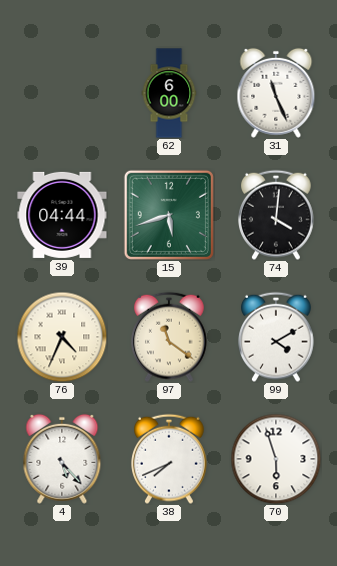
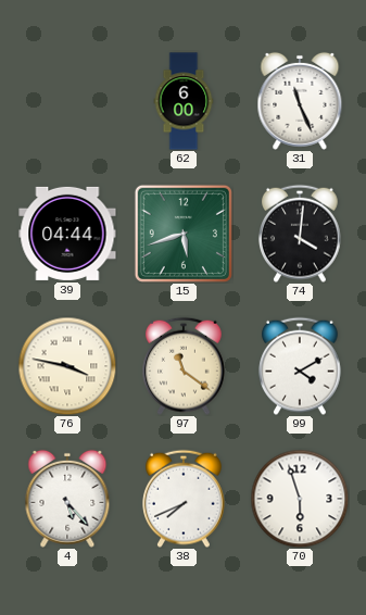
76: 4:34 -> 3:47
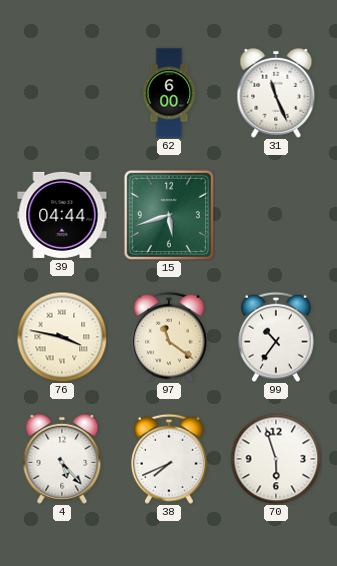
74: 4:01 -> none
99: 4:10 -> 10:36
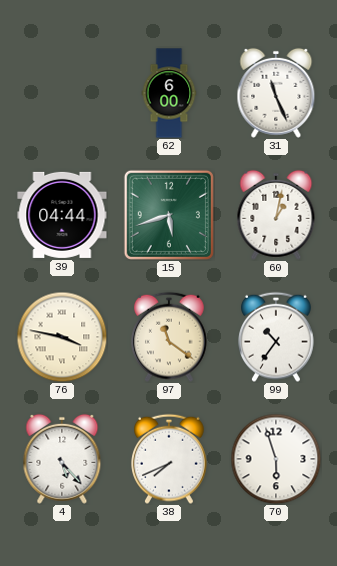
60: none -> 1:02
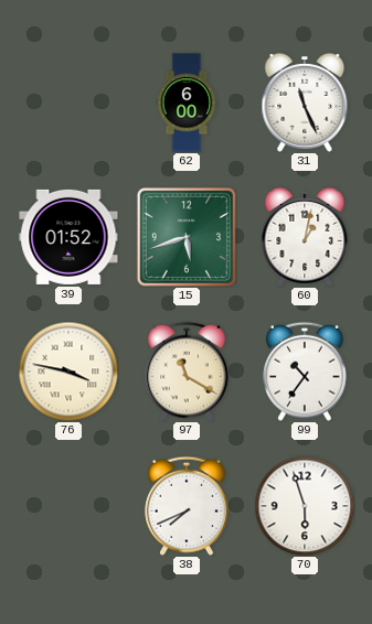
39: 04:44 -> 01:52
97: 11:21 -> 11:20
4: 5:23 -> none
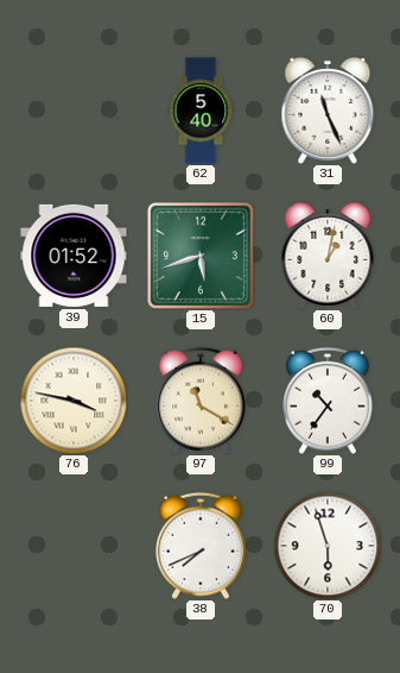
62: 6:00 -> 5:40
